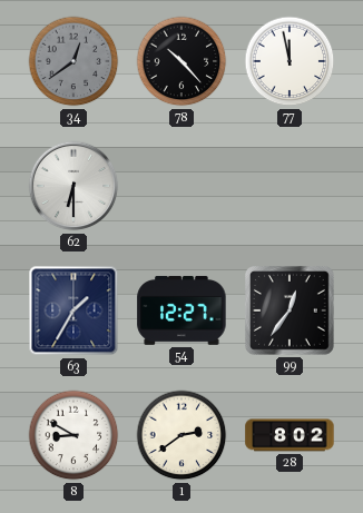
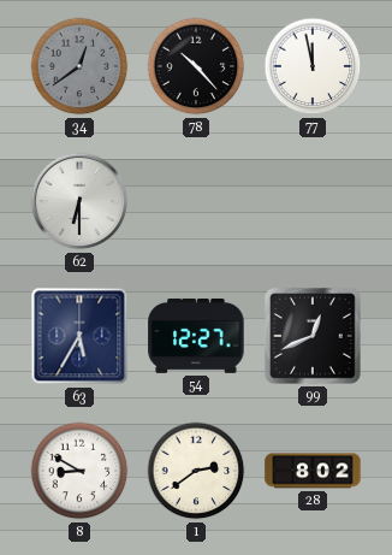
63: 1:35 -> 5:35
99: 12:36 -> 12:41
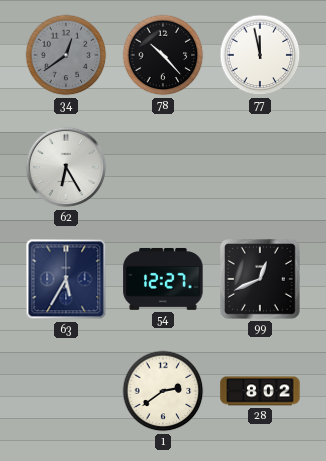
62: 6:30 -> 6:25
8: 8:50 -> none
